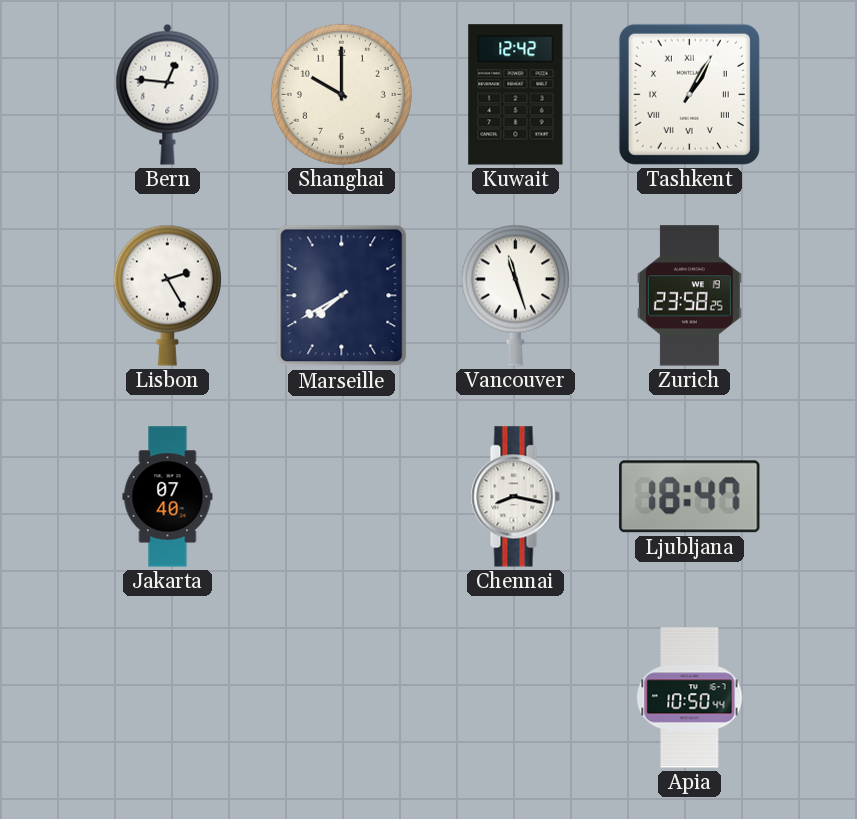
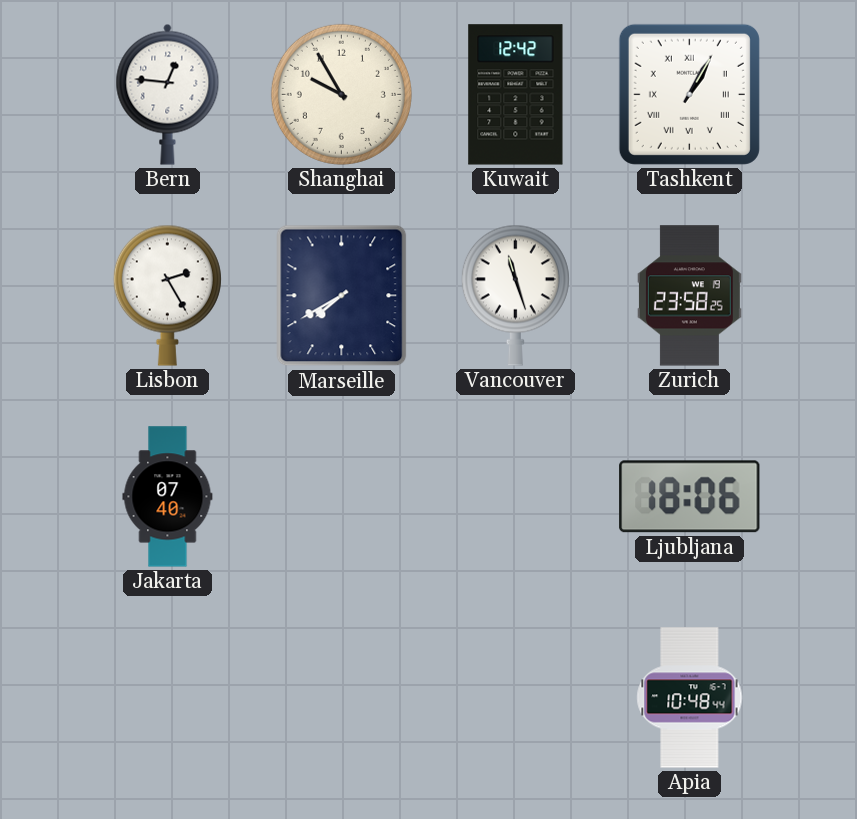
Shanghai: 10:00 -> 9:55
Chennai: 8:17 -> none
Ljubljana: 18:47 -> 18:06
Apia: 10:50 -> 10:48
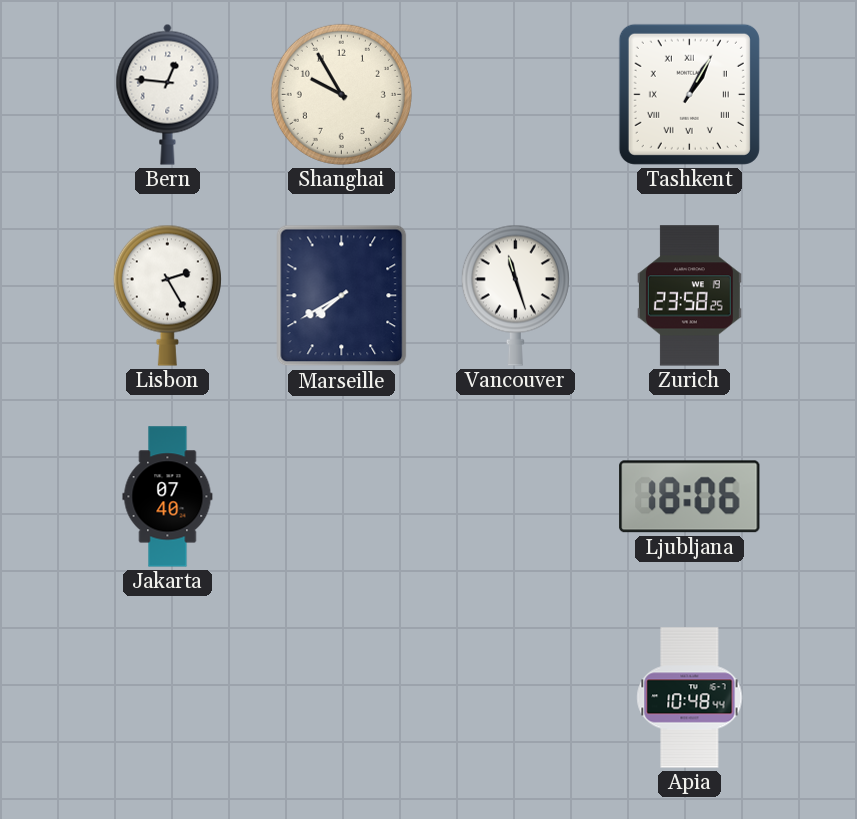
Kuwait: 12:42 -> none
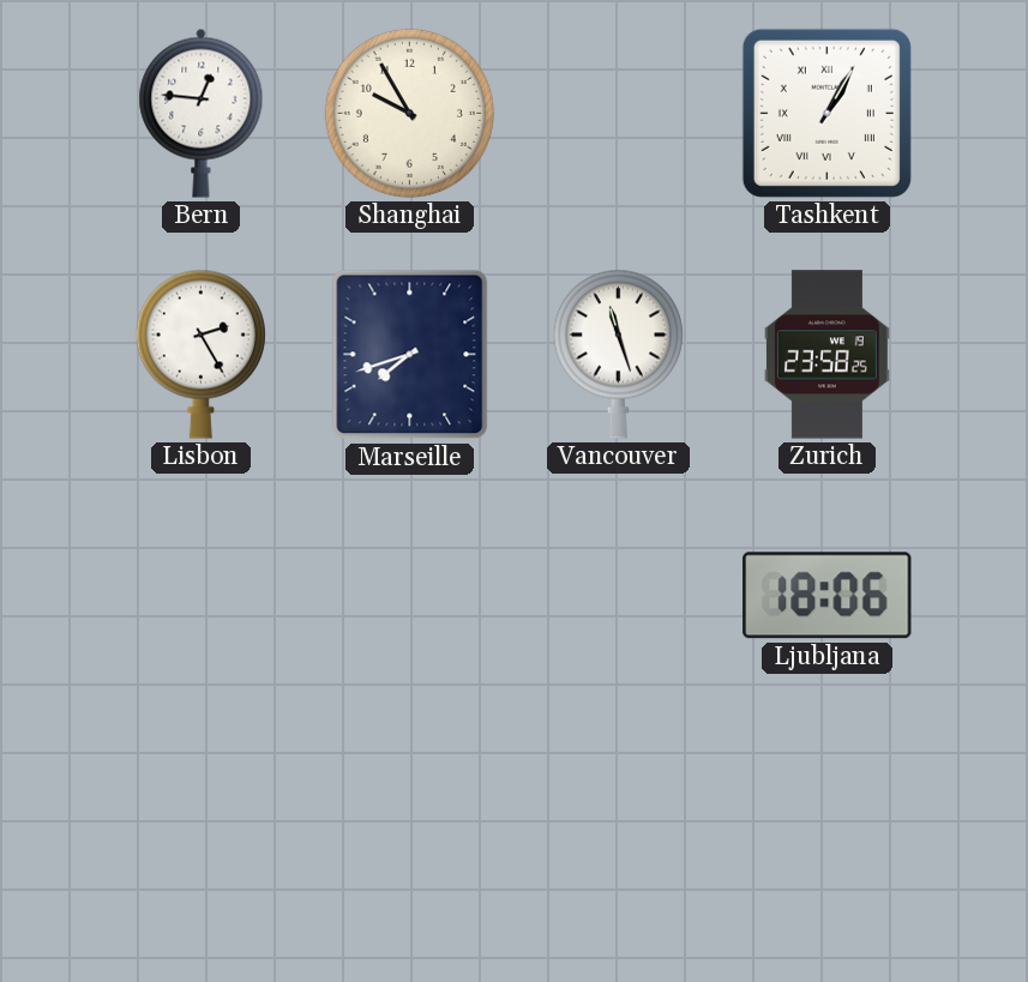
Marseille: 7:40 -> 7:42
Jakarta: 07:40 -> none
Apia: 10:48 -> none
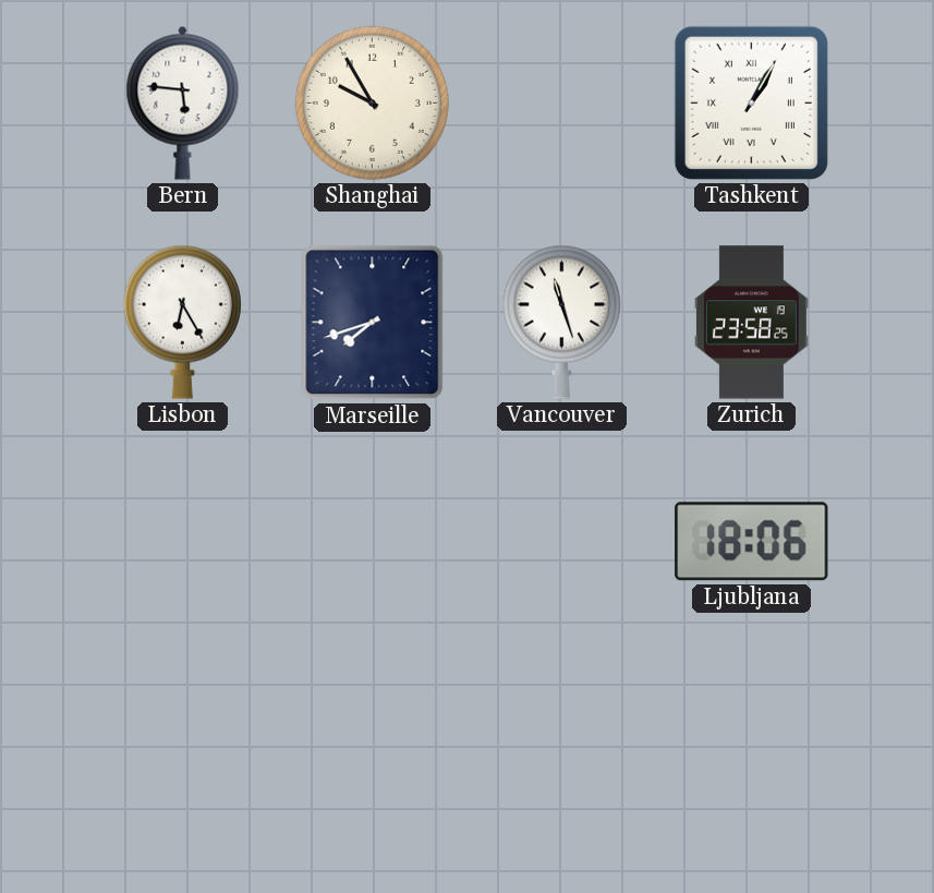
Bern: 12:46 -> 5:46
Lisbon: 2:25 -> 6:25
